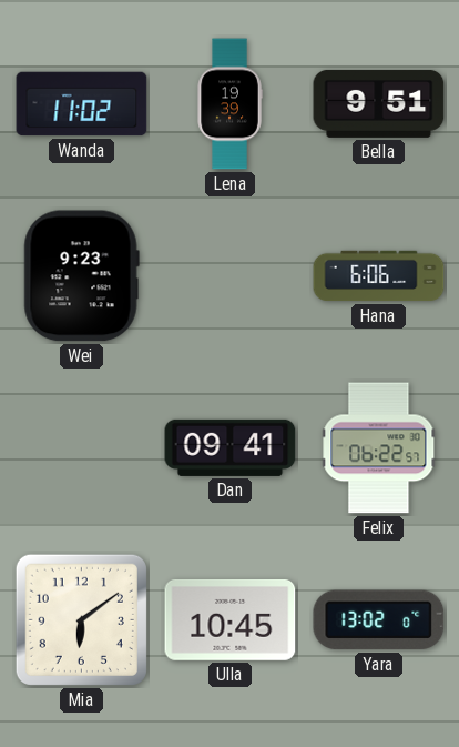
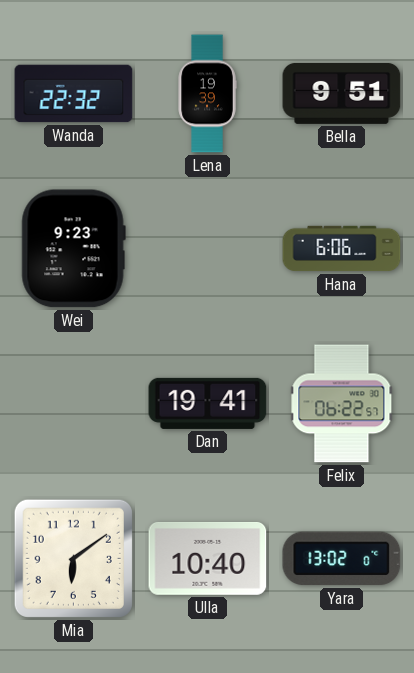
Wanda: 11:02 -> 22:32
Dan: 09:41 -> 19:41
Ulla: 10:45 -> 10:40
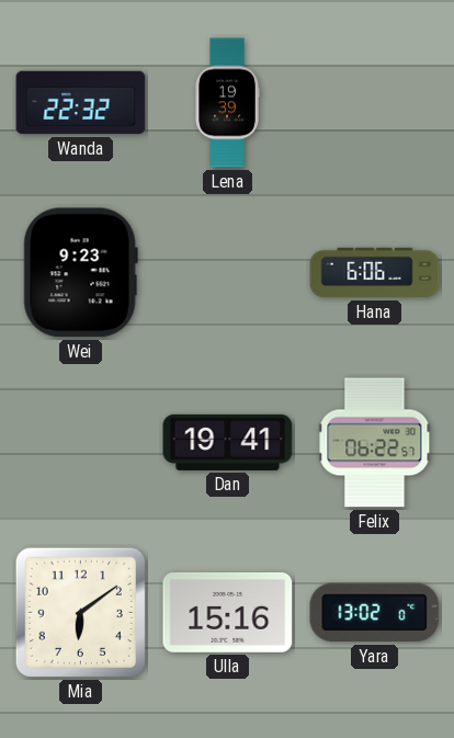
Bella: 9:51 -> none
Ulla: 10:40 -> 15:16
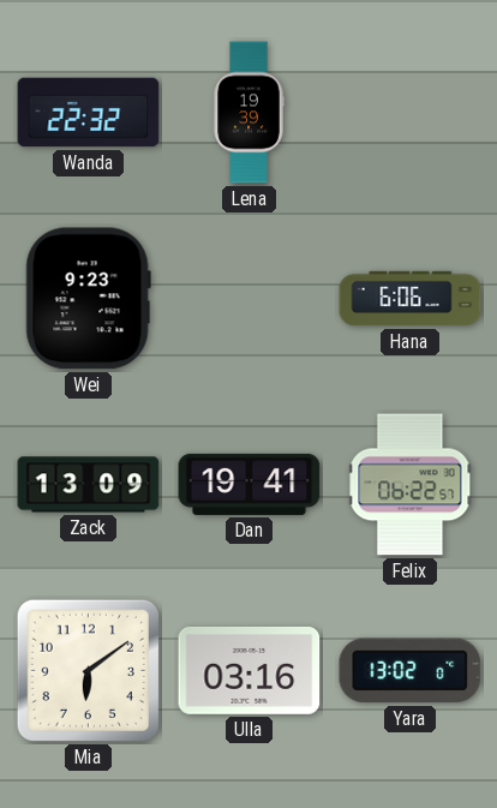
Zack: none -> 13:09
Ulla: 15:16 -> 03:16
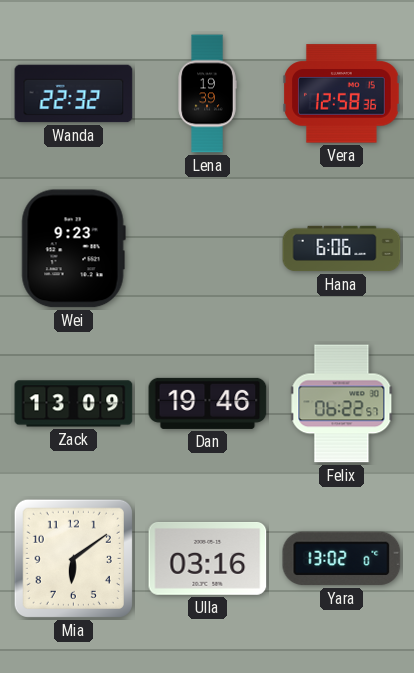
Vera: none -> 12:58
Dan: 19:41 -> 19:46
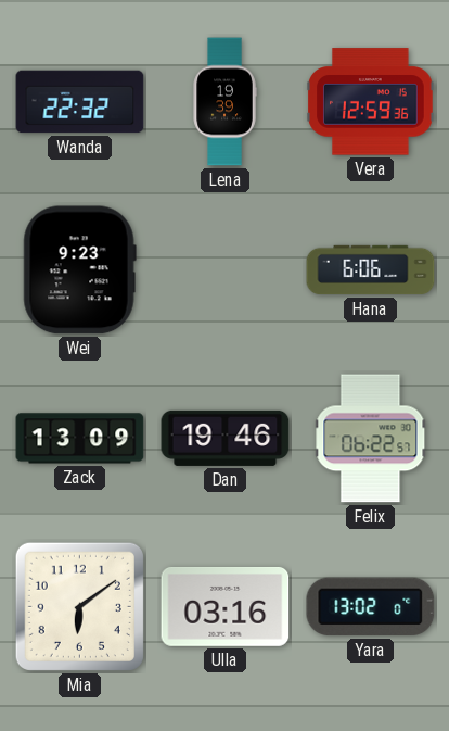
Vera: 12:58 -> 12:59
